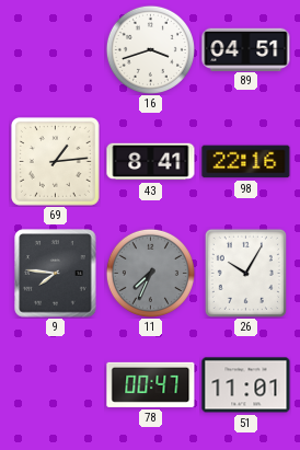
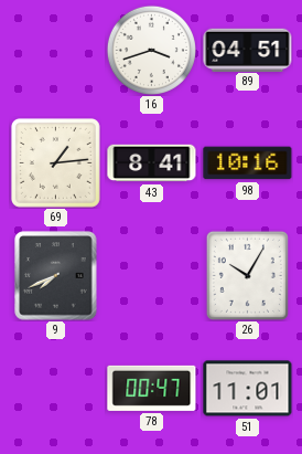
98: 22:16 -> 10:16
9: 7:46 -> 7:41
11: 7:34 -> none
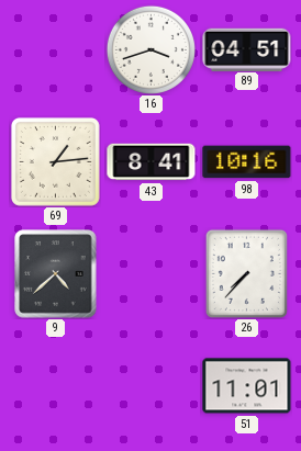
9: 7:41 -> 4:38
26: 10:05 -> 7:37
78: 00:47 -> none
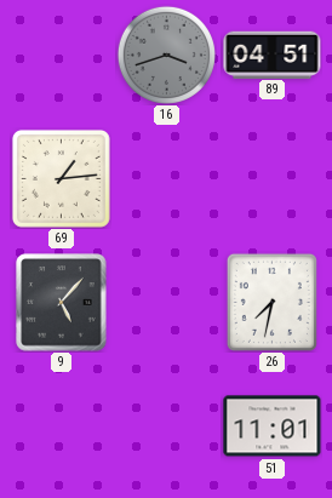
16 dial: white -> grey
43: 8:41 -> none
98: 10:16 -> none
9: 4:38 -> 5:07
26: 7:37 -> 7:32
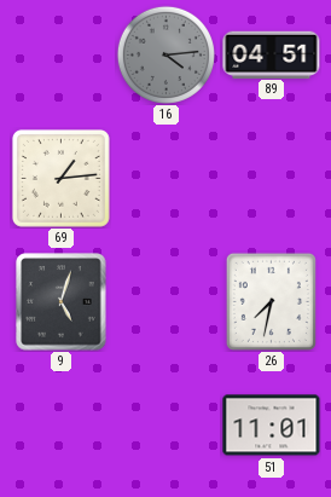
16: 3:42 -> 4:14
9: 5:07 -> 5:03
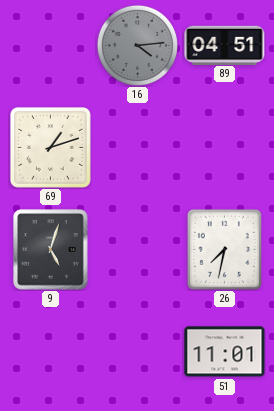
69: 1:14 -> 1:12
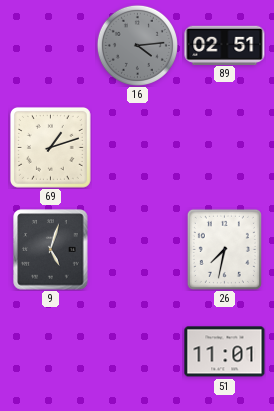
89: 04:51 -> 02:51
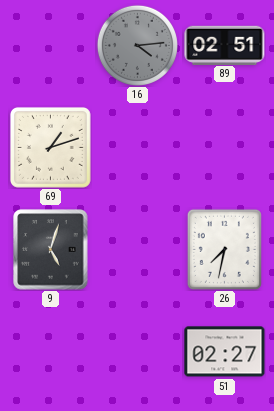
51: 11:01 -> 02:27
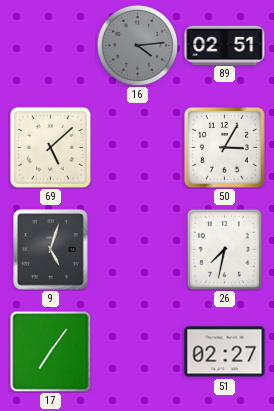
69: 1:12 -> 5:08
50: none -> 3:05
17: none -> 7:06
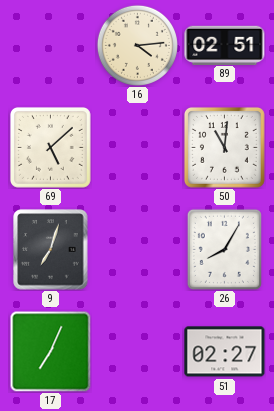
16 dial: grey -> cream
50: 3:05 -> 11:01
9: 5:03 -> 7:03
26: 7:32 -> 8:05
17: 7:06 -> 7:04
